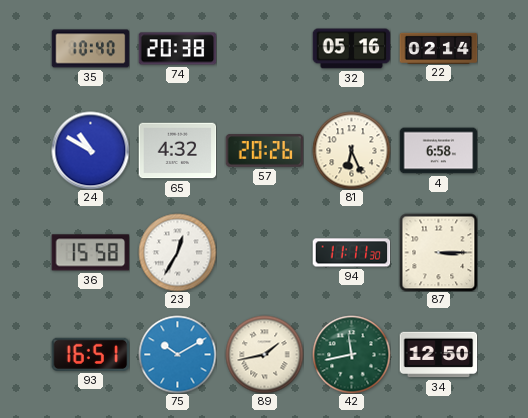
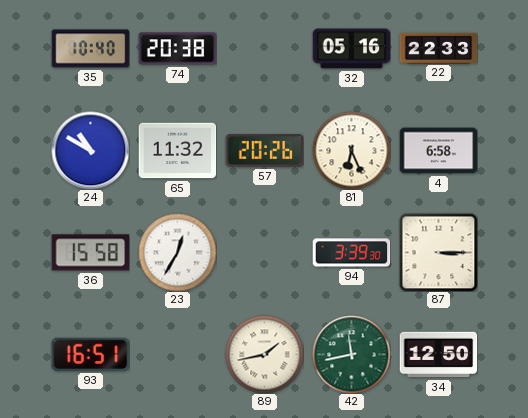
22: 02:14 -> 22:33
65: 4:32 -> 11:32
94: 11:11 -> 3:39
75: 10:10 -> none
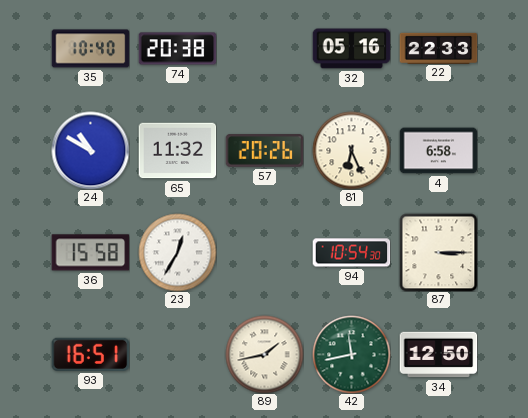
94: 3:39 -> 10:54
